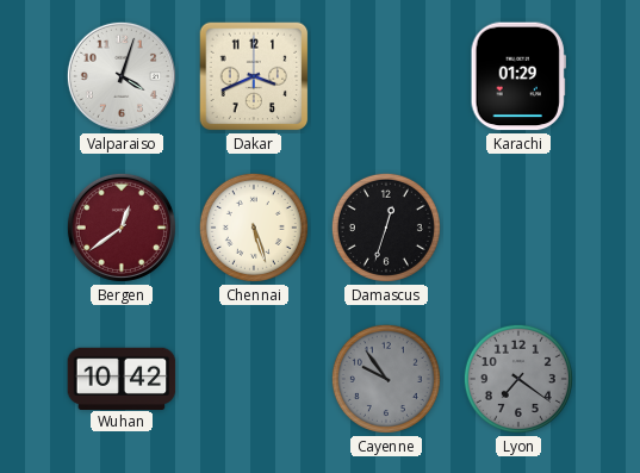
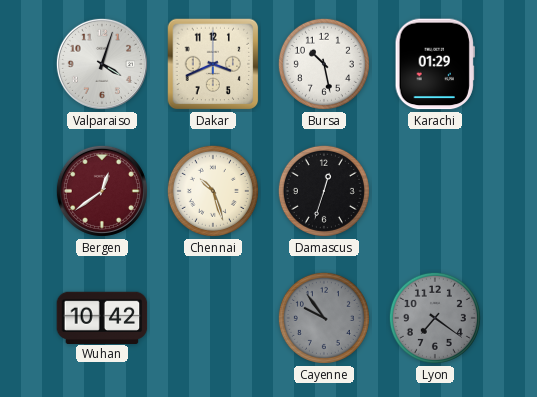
Bursa: none -> 10:28
Chennai: 5:27 -> 10:27
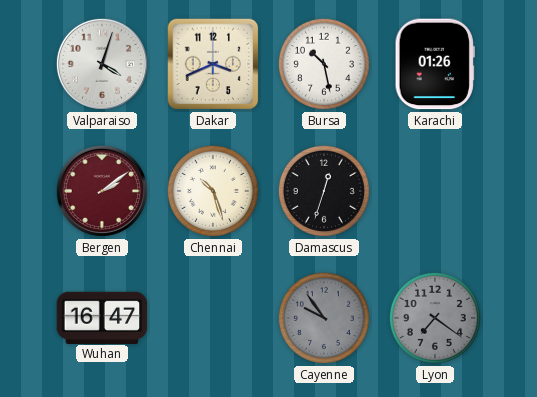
Karachi: 01:29 -> 01:26
Bergen: 12:39 -> 2:09
Wuhan: 10:42 -> 16:47
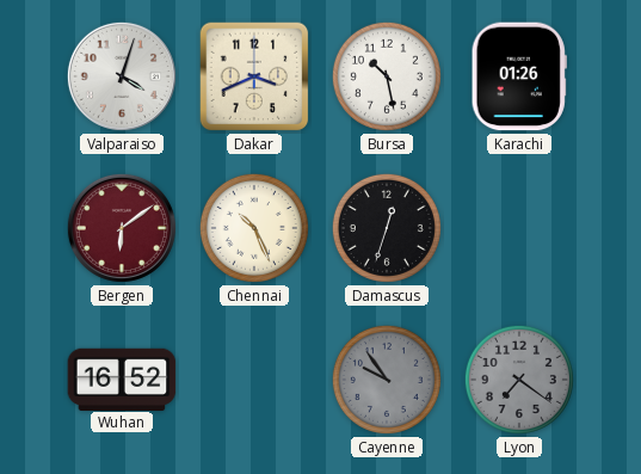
Bergen: 2:09 -> 6:09
Chennai: 10:27 -> 10:26
Wuhan: 16:47 -> 16:52
